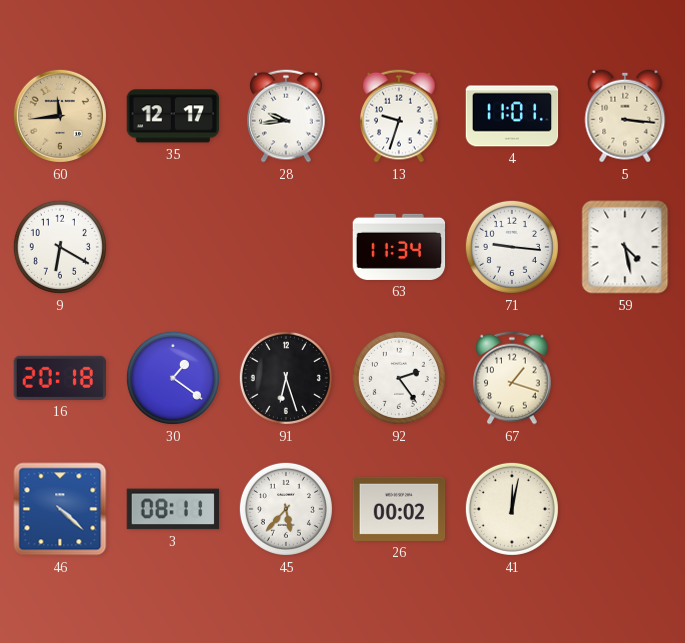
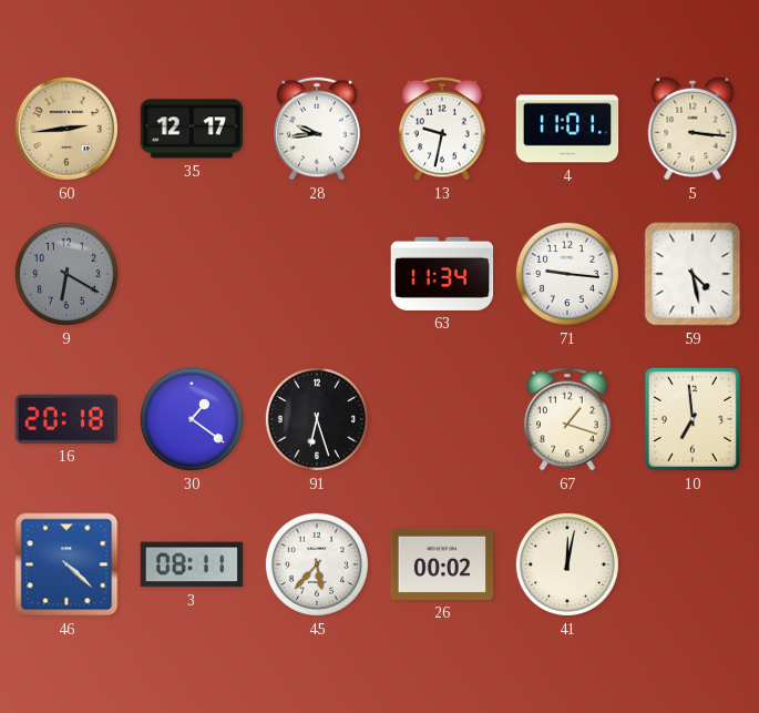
60: 11:44 -> 2:44
13: 9:33 -> 9:32
9 dial: white -> grey
92: 2:24 -> none
10: none -> 6:59
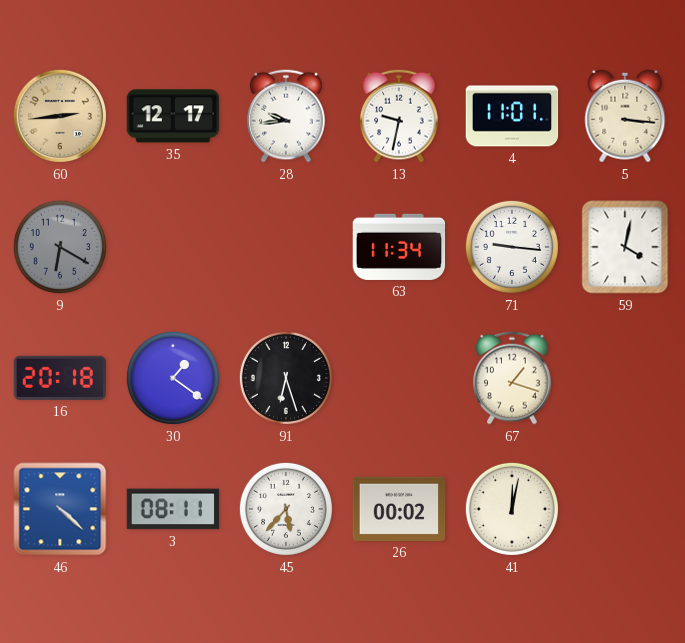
59: 4:28 -> 4:02
10: 6:59 -> none
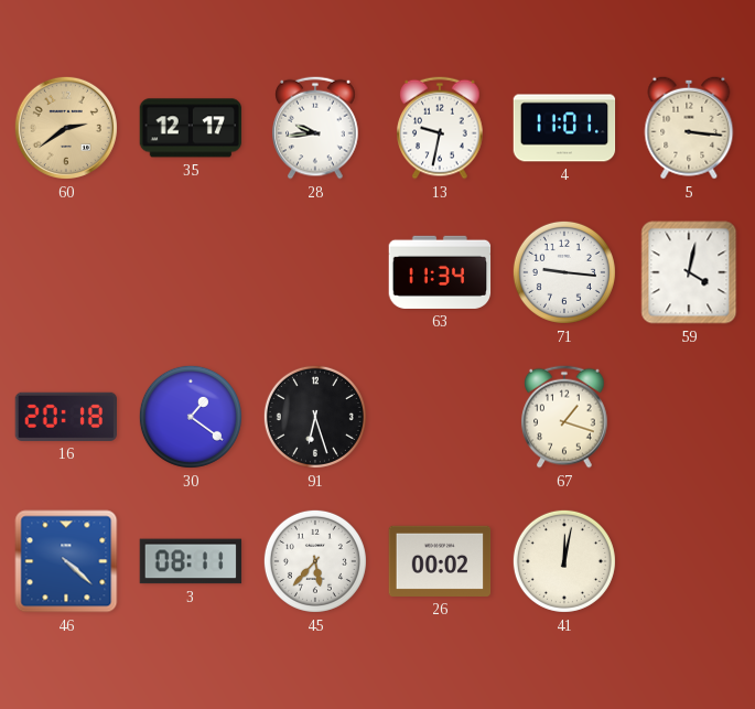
60: 2:44 -> 2:39
9: 6:20 -> none
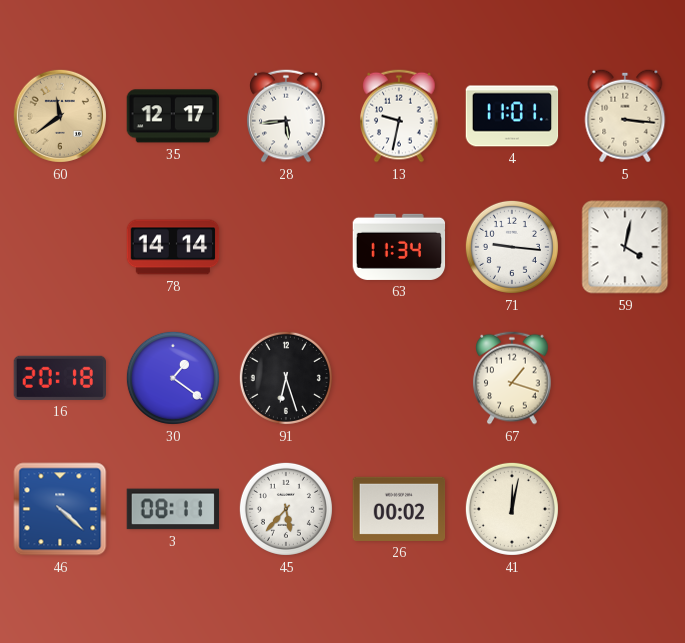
60: 2:39 -> 11:39
28: 9:44 -> 5:44
78: none -> 14:14
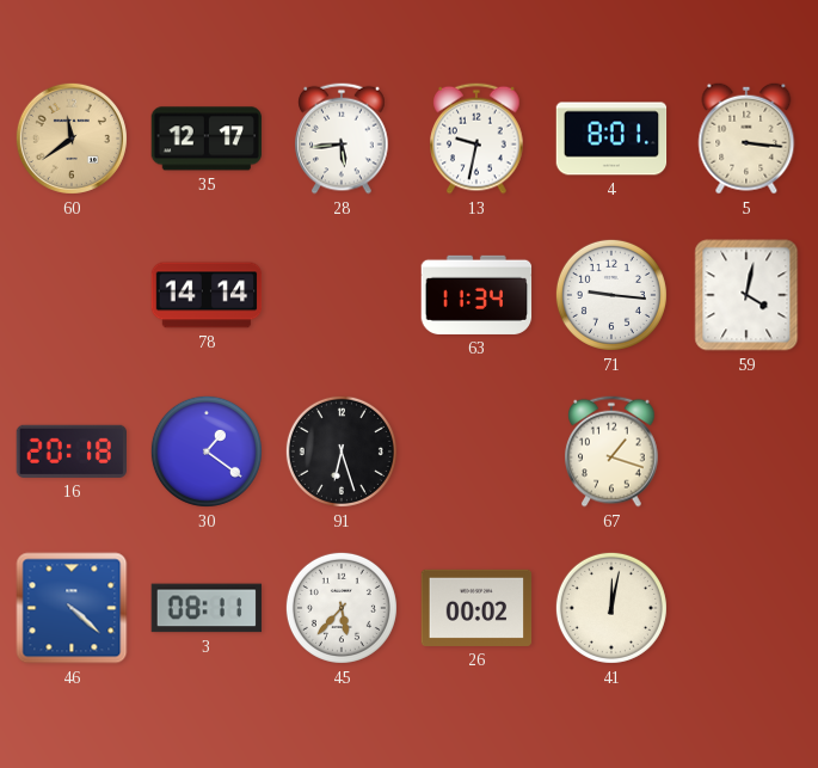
4: 11:01 -> 8:01
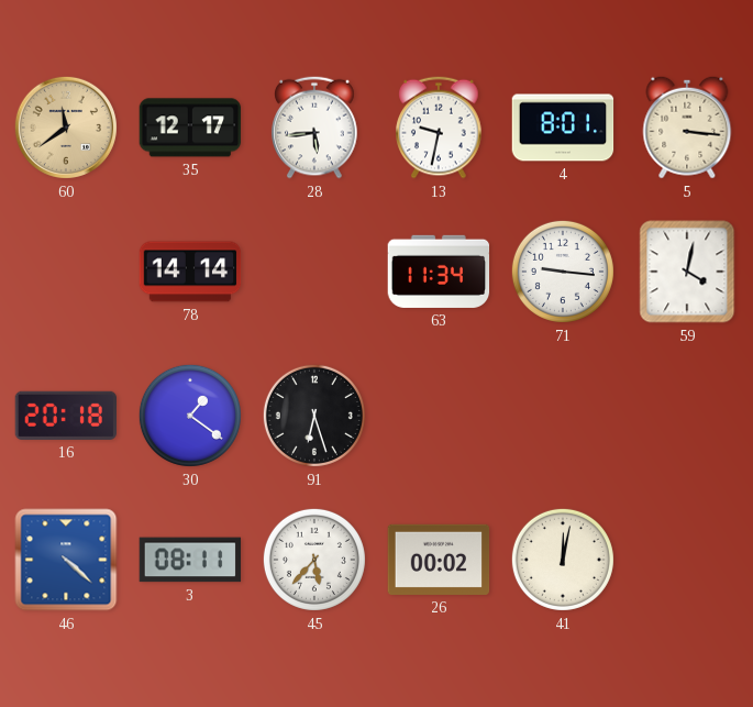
67: 1:18 -> none
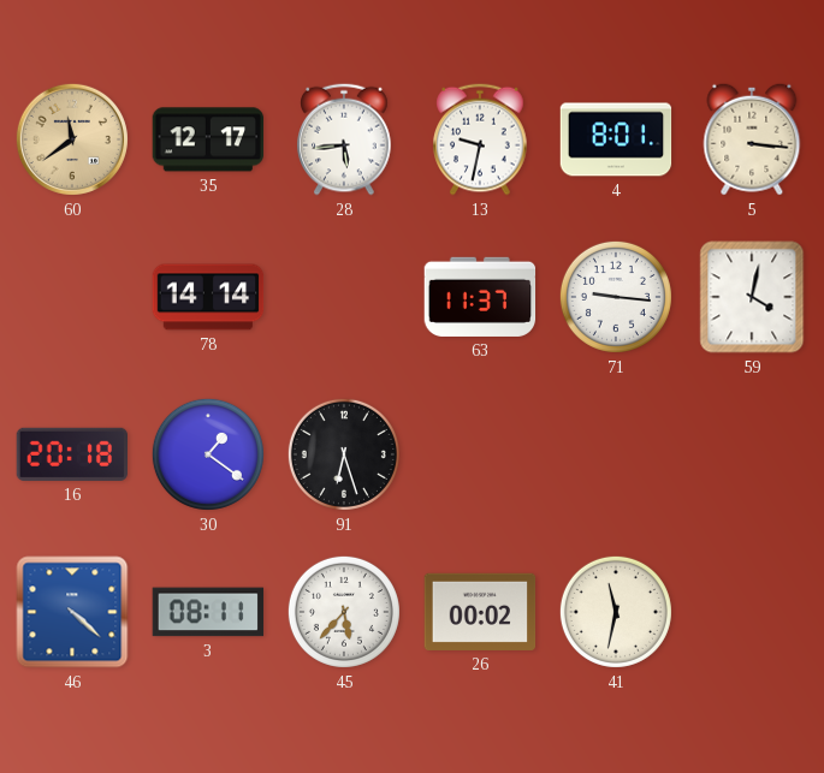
63: 11:34 -> 11:37
41: 12:02 -> 11:32
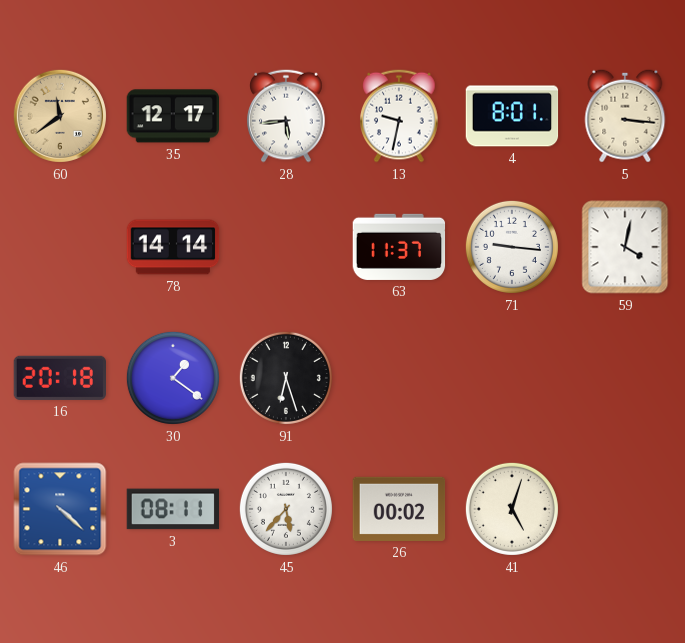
41: 11:32 -> 5:03
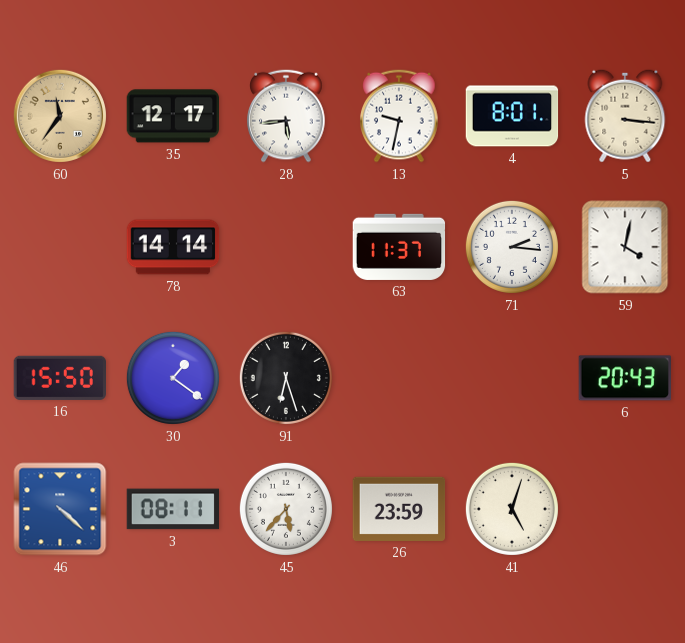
60: 11:39 -> 11:36
71: 9:16 -> 2:16
16: 20:18 -> 15:50
6: none -> 20:43
26: 00:02 -> 23:59
